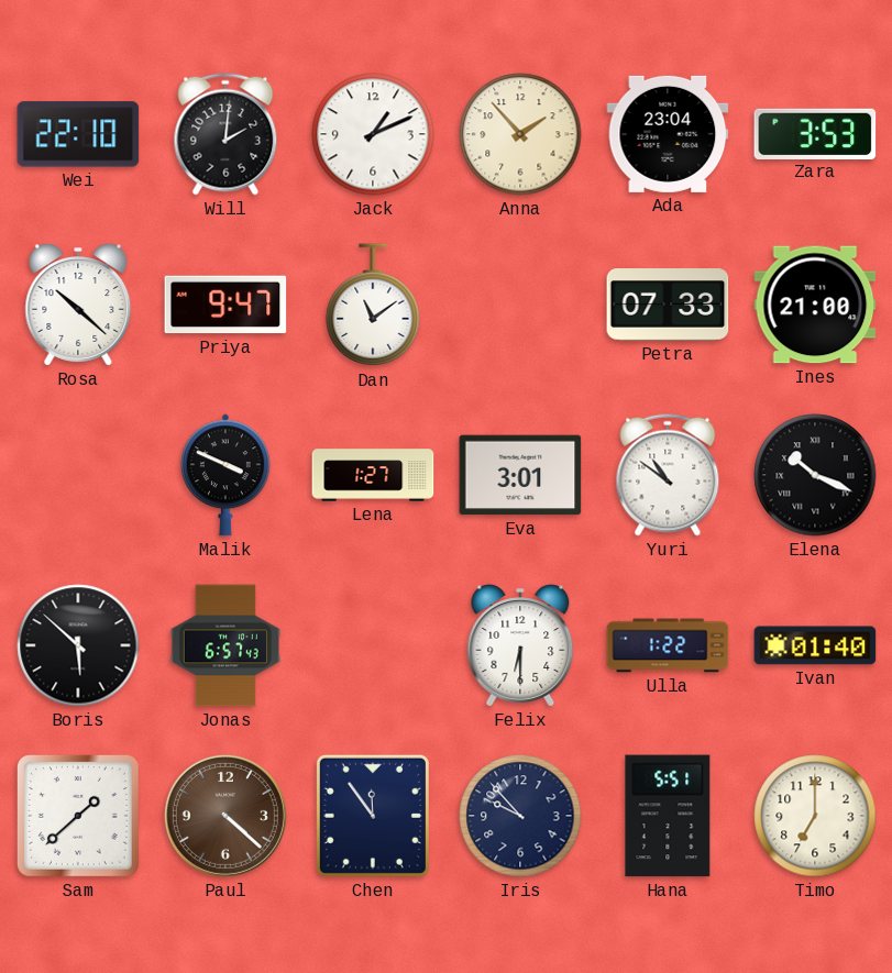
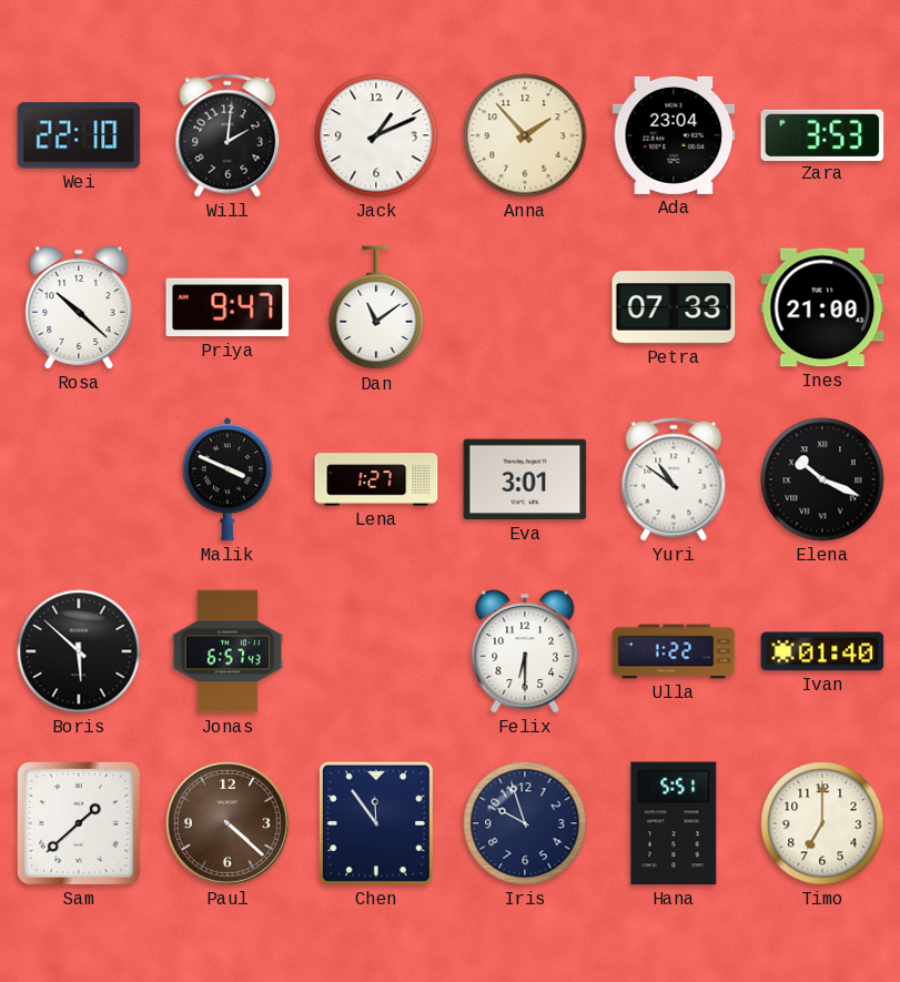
Iris: 9:53 -> 9:57
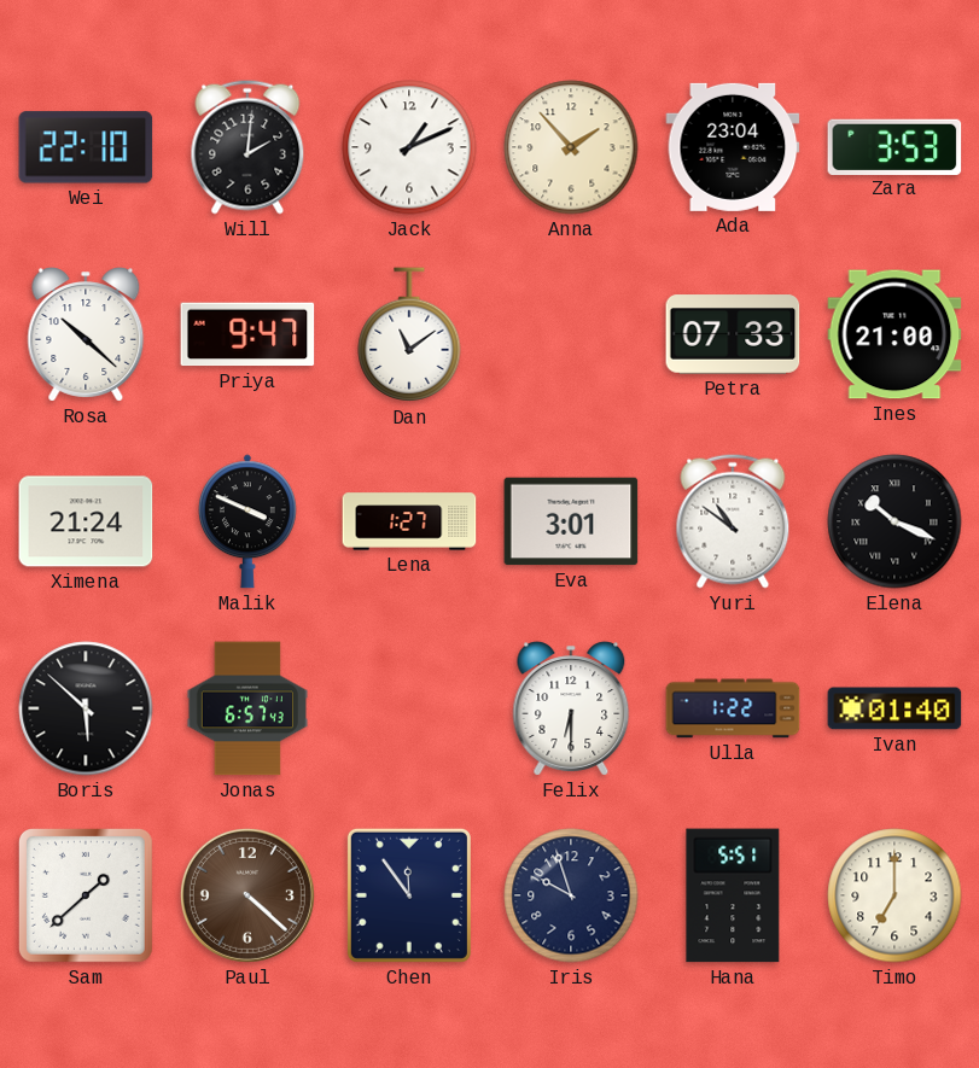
Ximena: none -> 21:24
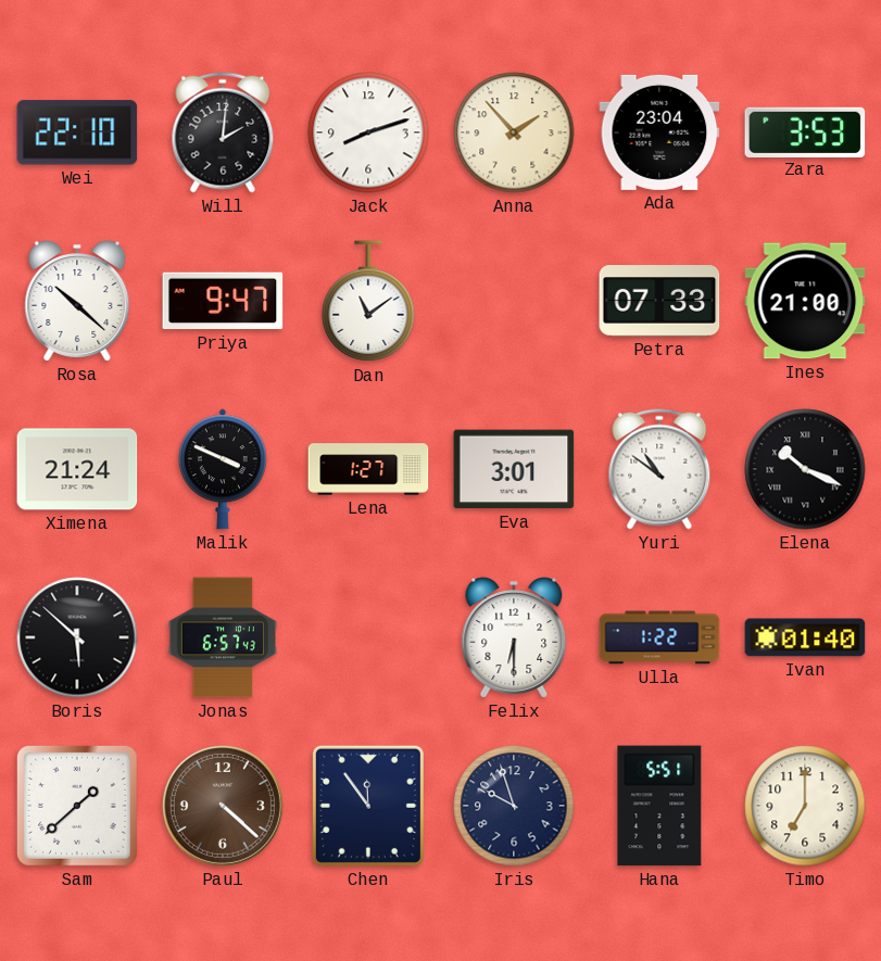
Jack: 1:11 -> 8:12
